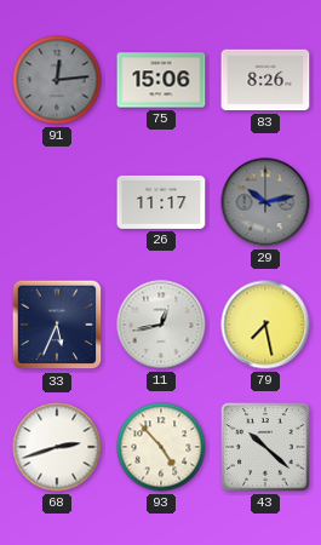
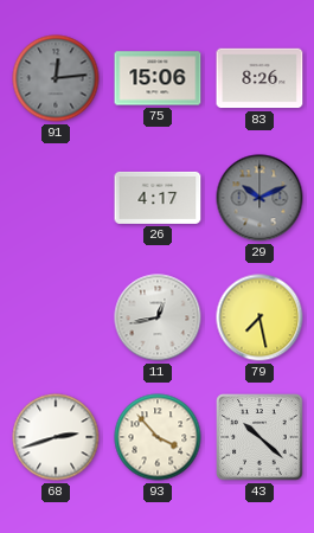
26: 11:17 -> 4:17
29: 10:13 -> 10:11
33: 5:34 -> none
93: 4:53 -> 3:53
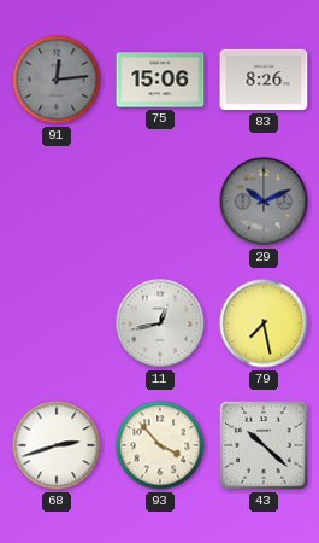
26: 4:17 -> none
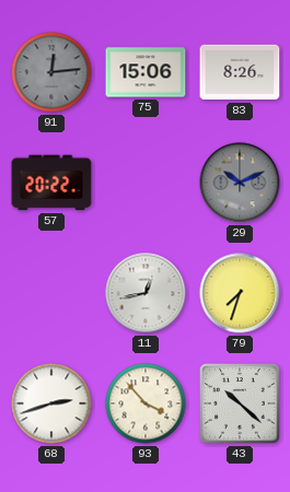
57: none -> 20:22
79: 7:28 -> 7:33
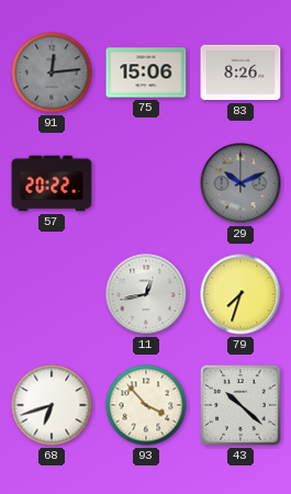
68: 2:42 -> 6:42
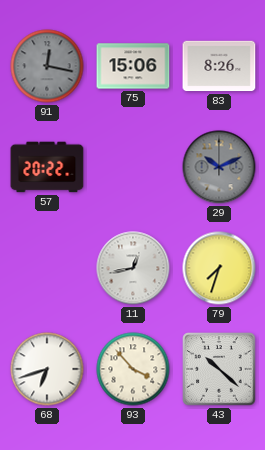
91: 12:14 -> 12:17
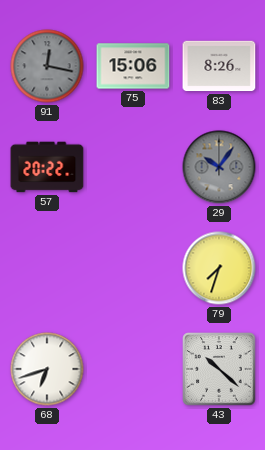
29: 10:11 -> 10:06
11: 12:43 -> none
93: 3:53 -> none
